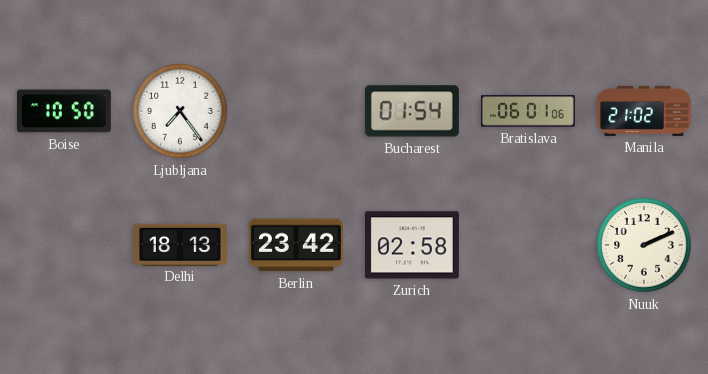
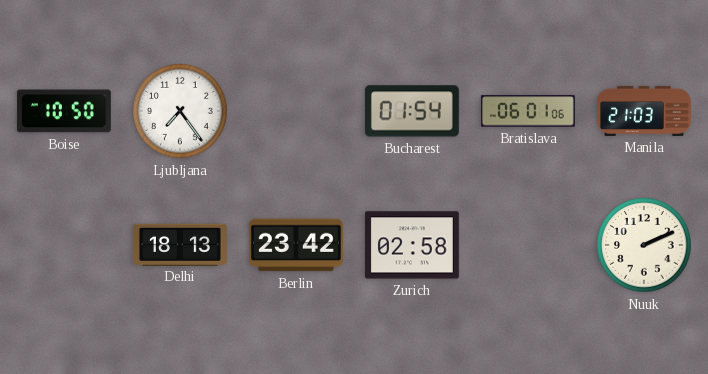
Manila: 21:02 -> 21:03
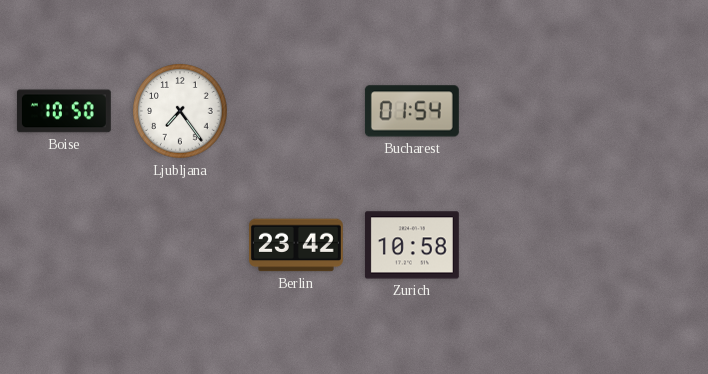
Bratislava: 06:01 -> none
Manila: 21:03 -> none
Delhi: 18:13 -> none
Zurich: 02:58 -> 10:58
Nuuk: 2:11 -> none
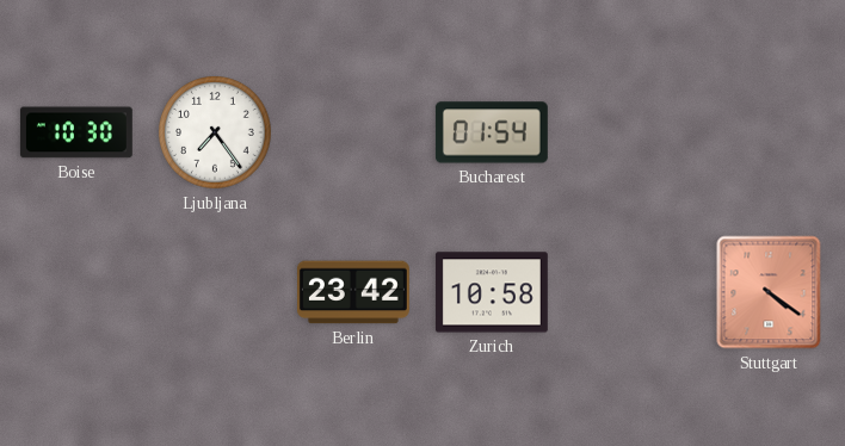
Boise: 10:50 -> 10:30
Stuttgart: none -> 4:21
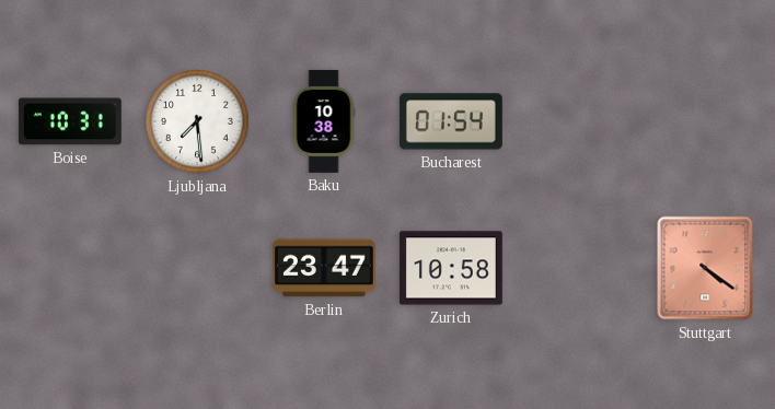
Boise: 10:30 -> 10:31
Ljubljana: 7:24 -> 7:29
Baku: none -> 10:38
Berlin: 23:42 -> 23:47
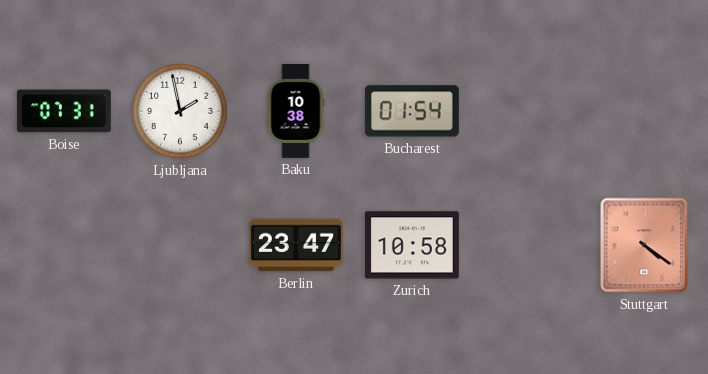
Boise: 10:31 -> 07:31
Ljubljana: 7:29 -> 1:58
